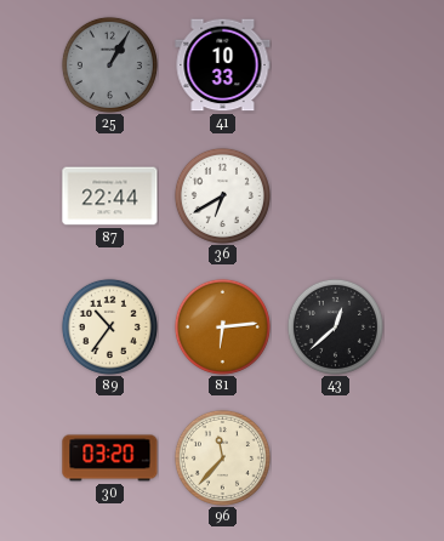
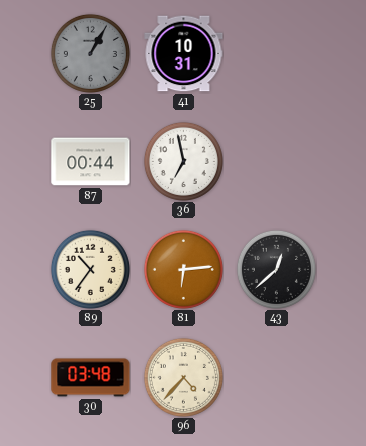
41: 10:33 -> 10:31
87: 22:44 -> 00:44
36: 6:40 -> 6:58
30: 03:20 -> 03:48
96: 11:37 -> 4:37
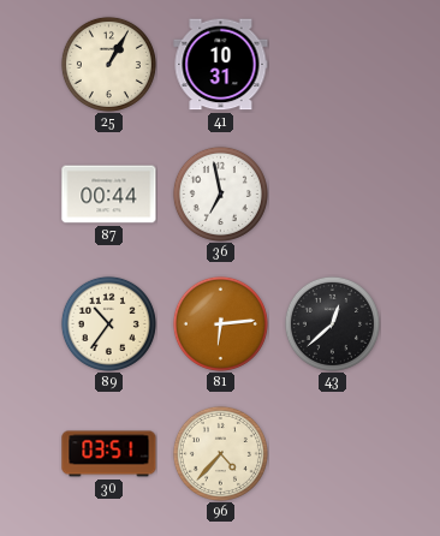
25 dial: grey -> cream
30: 03:48 -> 03:51
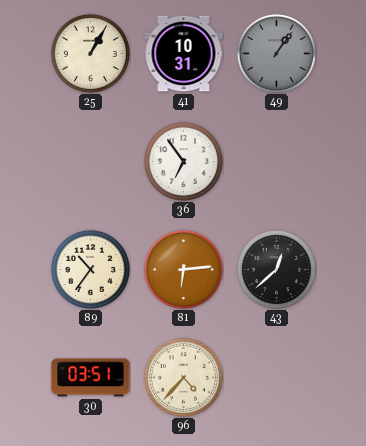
49: none -> 1:06
87: 00:44 -> none
36: 6:58 -> 6:54
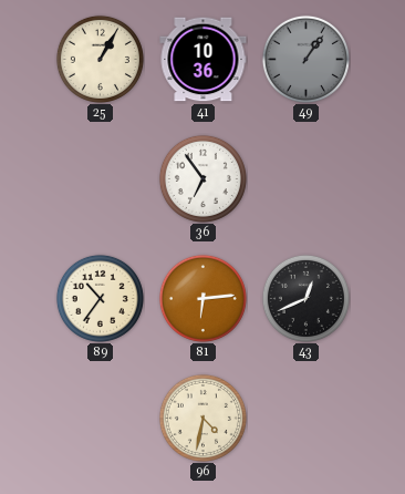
41: 10:31 -> 10:36
43: 12:38 -> 12:41
30: 03:51 -> none
96: 4:37 -> 4:32
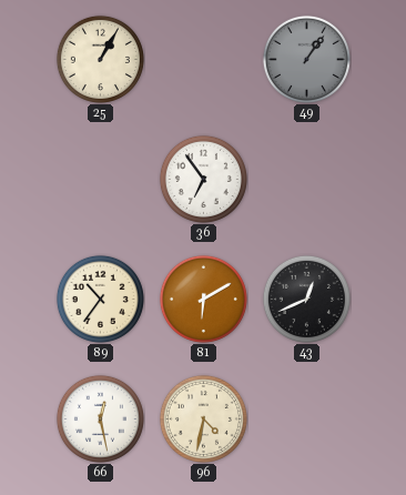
41: 10:36 -> none
81: 6:14 -> 6:10
66: none -> 12:28
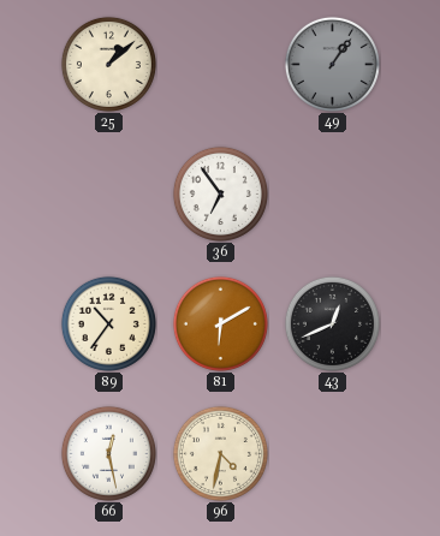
25: 1:05 -> 1:08
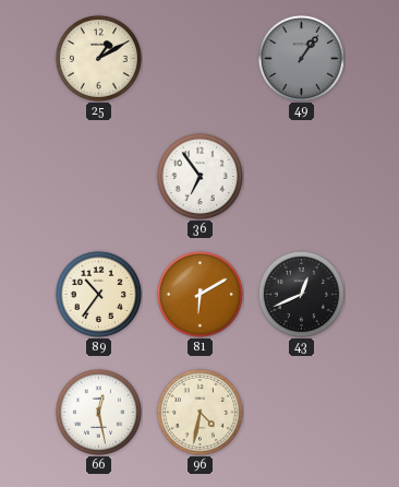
25: 1:08 -> 1:10
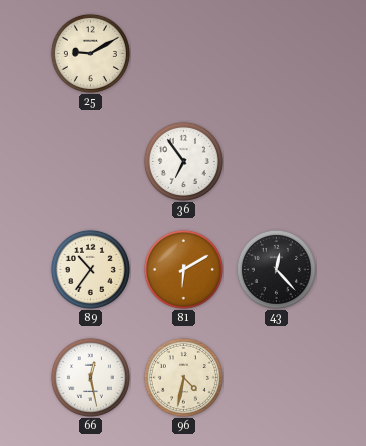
25: 1:10 -> 9:10
49: 1:06 -> none
43: 12:41 -> 12:23
